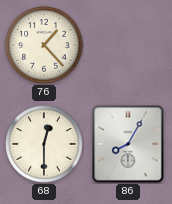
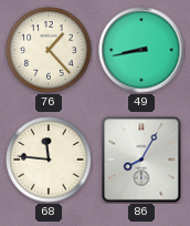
49: none -> 8:43
68: 12:30 -> 11:46
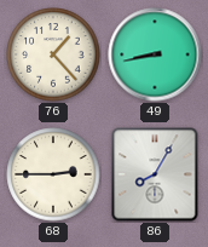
68: 11:46 -> 2:45
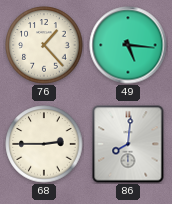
49: 8:43 -> 5:16
86: 8:05 -> 8:01
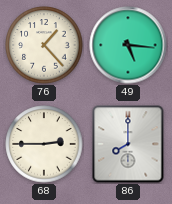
86: 8:01 -> 8:00
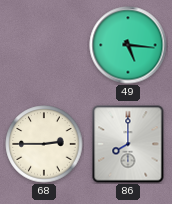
76: 1:23 -> none
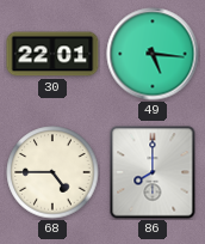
30: none -> 22:01
68: 2:45 -> 4:45
